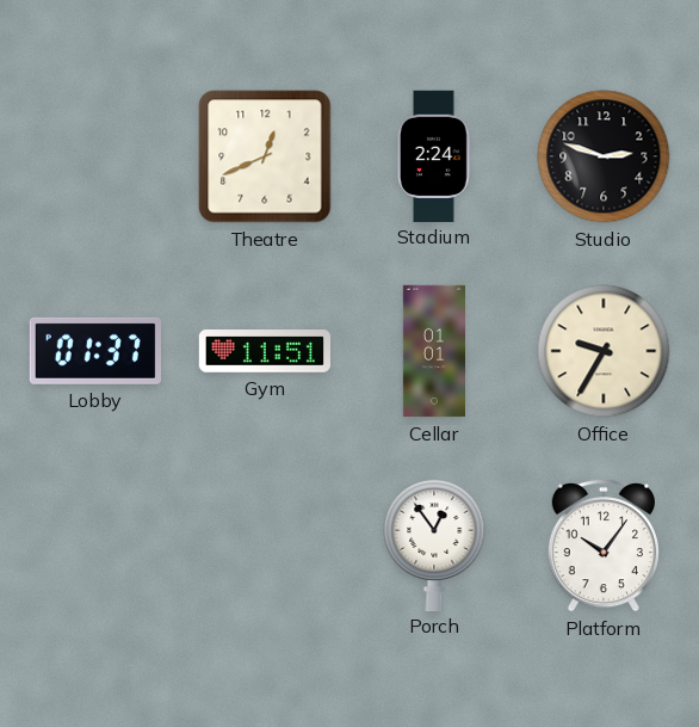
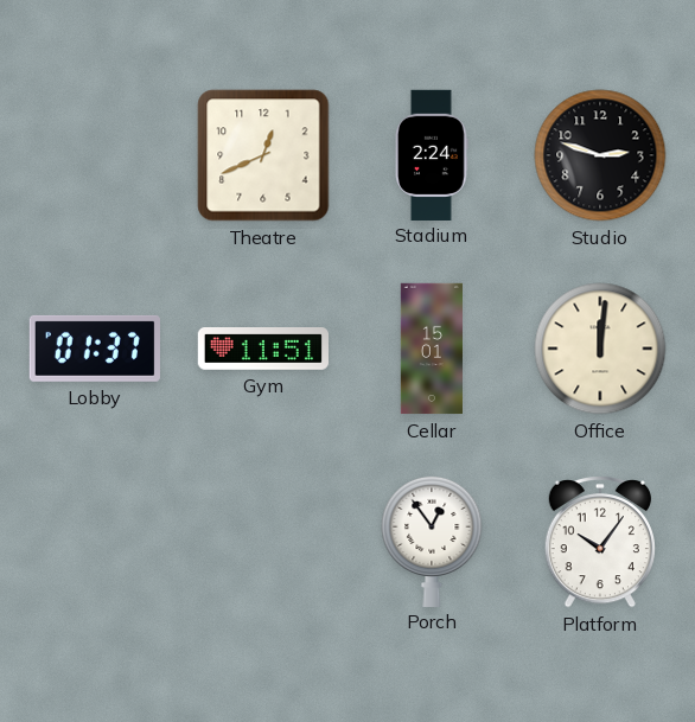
Cellar: 01:01 -> 15:01
Office: 9:35 -> 12:01
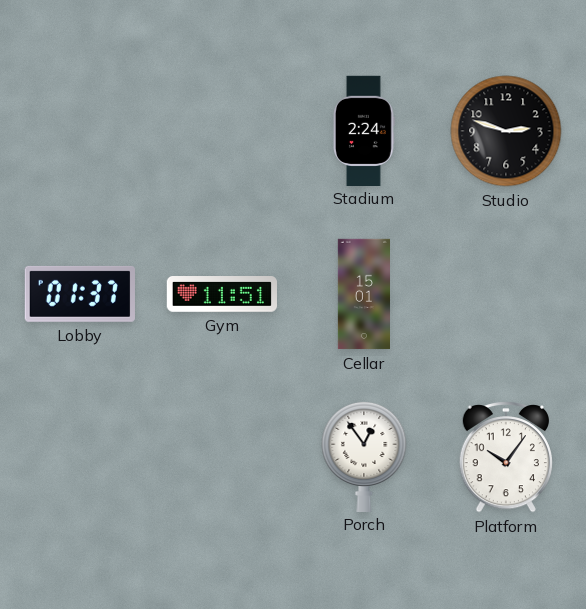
Theatre: 12:41 -> none
Office: 12:01 -> none
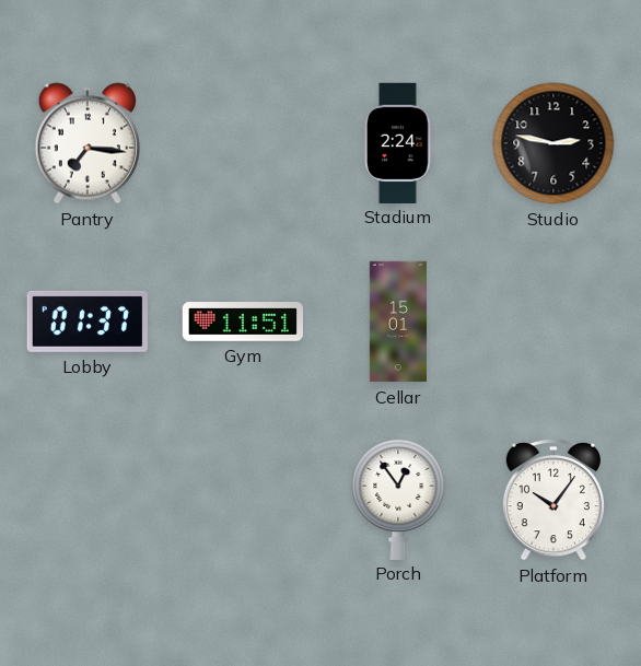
Pantry: none -> 7:16
Studio: 2:48 -> 2:47
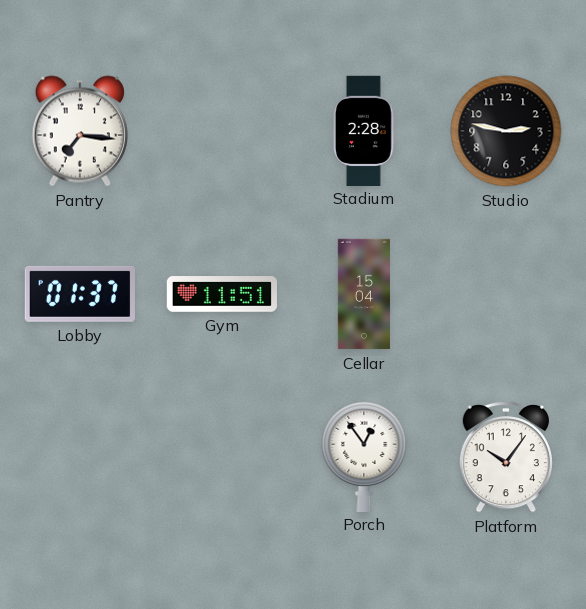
Stadium: 2:24 -> 2:28
Cellar: 15:01 -> 15:04
